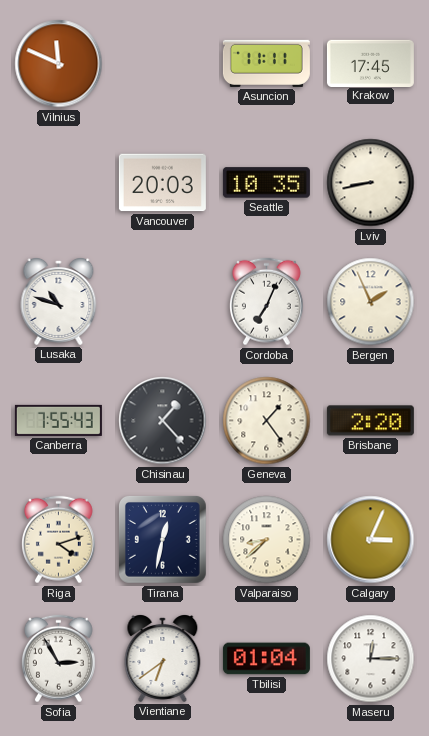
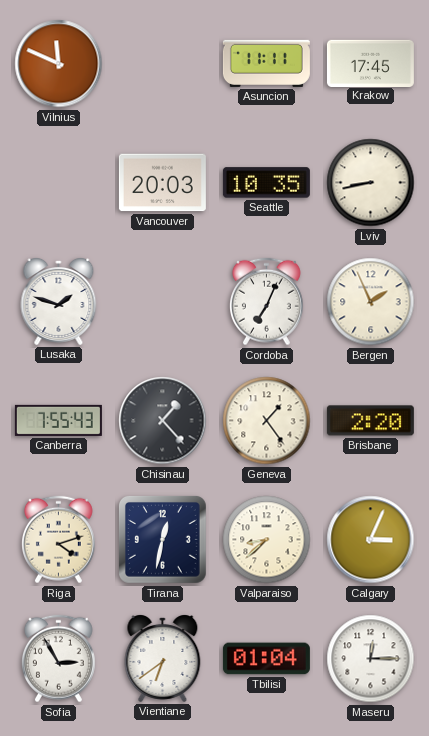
Lusaka: 10:48 -> 1:48
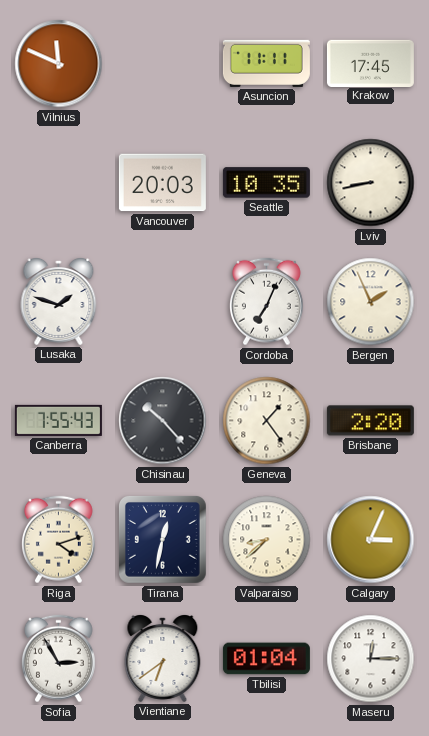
Chisinau: 1:23 -> 10:23
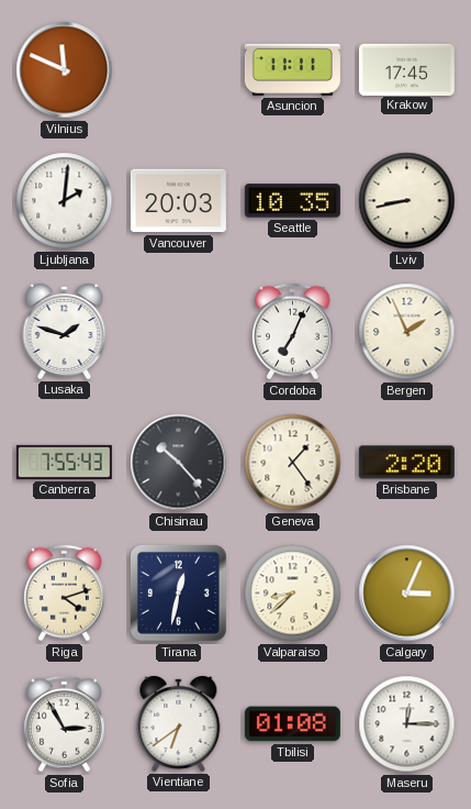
Ljubljana: none -> 2:01
Tbilisi: 01:04 -> 01:08
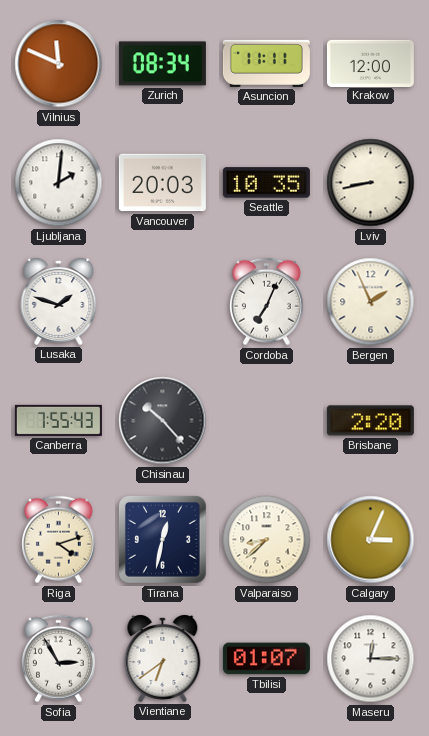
Zurich: none -> 08:34
Krakow: 17:45 -> 12:00
Geneva: 1:24 -> none
Tbilisi: 01:08 -> 01:07
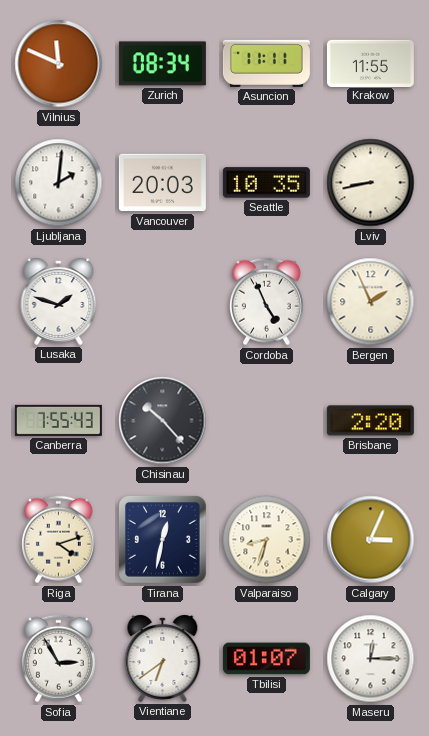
Krakow: 12:00 -> 11:55
Cordoba: 7:04 -> 4:56
Valparaiso: 8:38 -> 8:33
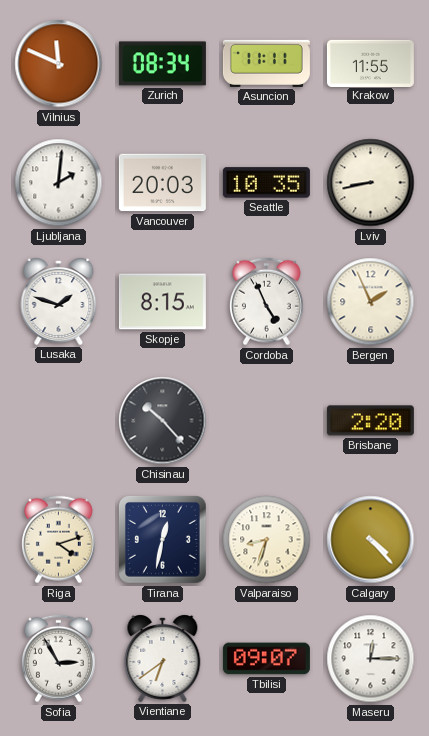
Skopje: none -> 8:15
Canberra: 7:55 -> none
Calgary: 3:04 -> 4:23
Tbilisi: 01:07 -> 09:07
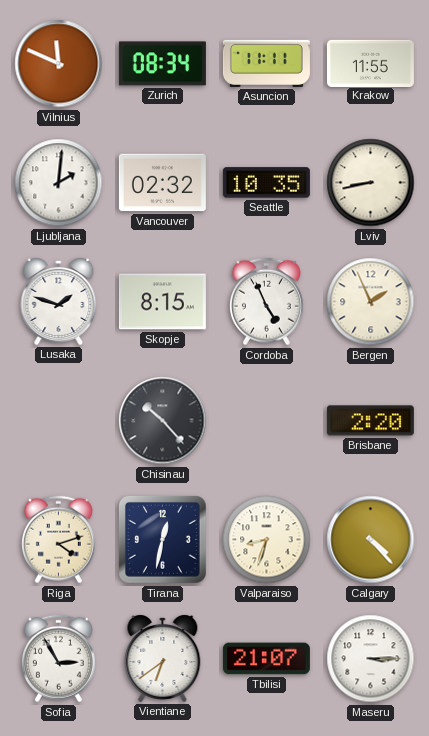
Vancouver: 20:03 -> 02:32
Tbilisi: 09:07 -> 21:07
Maseru: 12:15 -> 3:15
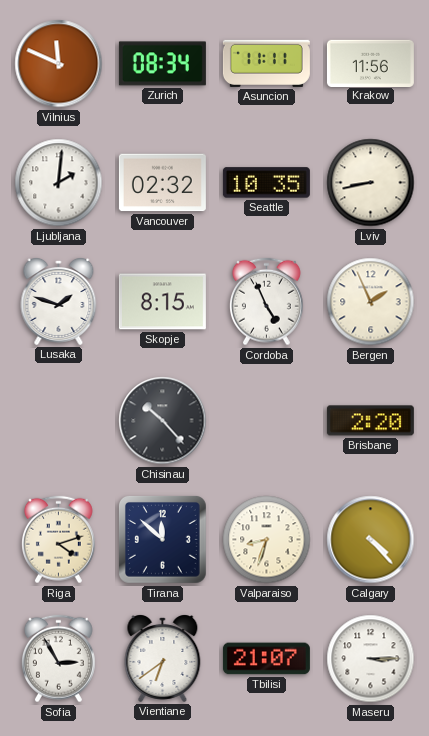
Krakow: 11:55 -> 11:56
Tirana: 12:32 -> 11:52
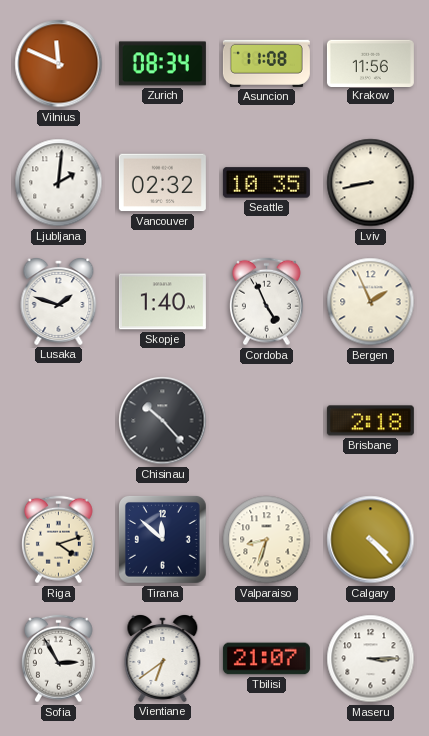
Asuncion: 11:11 -> 11:08
Skopje: 8:15 -> 1:40
Brisbane: 2:20 -> 2:18
